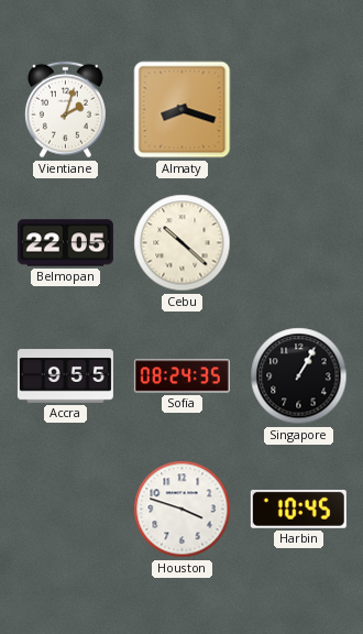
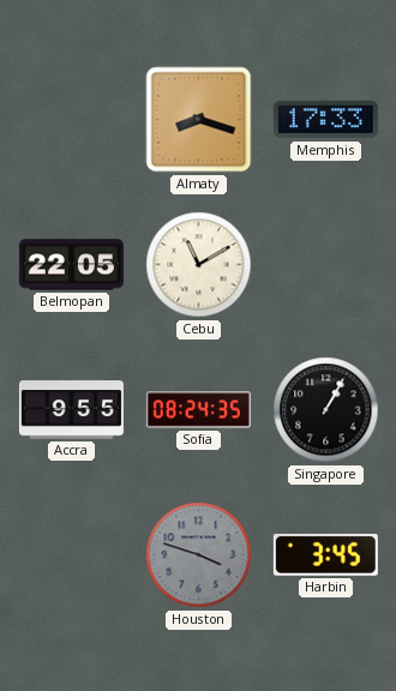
Vientiane: 2:03 -> none
Memphis: none -> 17:33
Cebu: 10:22 -> 11:10
Houston dial: white -> grey
Harbin: 10:45 -> 3:45
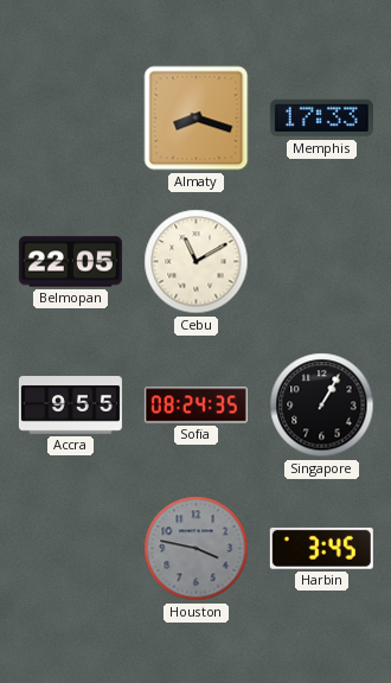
Houston: 3:48 -> 3:47
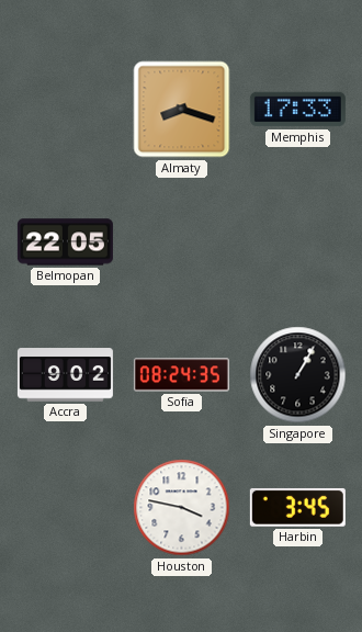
Cebu: 11:10 -> none
Accra: 9:55 -> 9:02
Houston dial: grey -> white
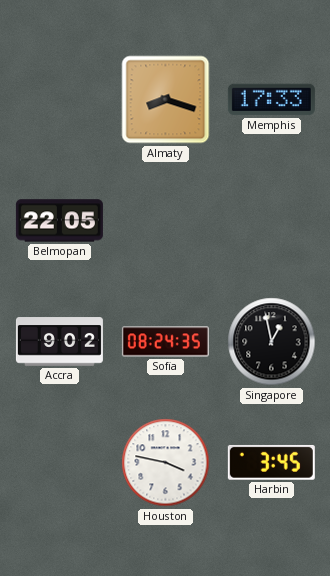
Singapore: 1:05 -> 12:58
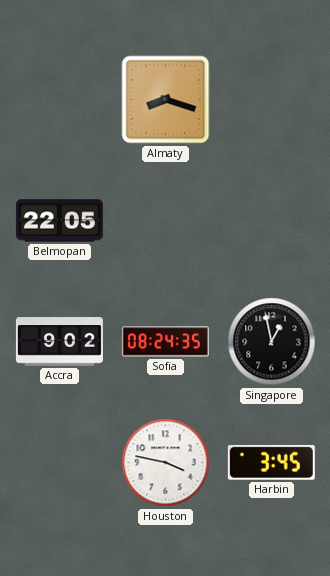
Memphis: 17:33 -> none
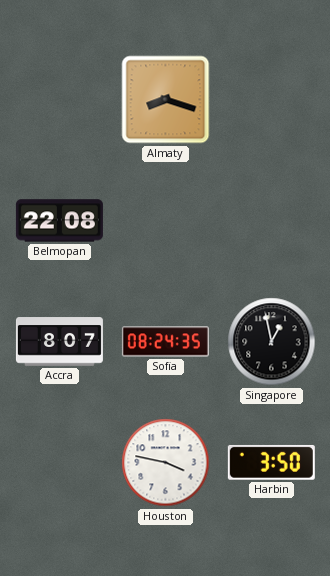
Belmopan: 22:05 -> 22:08
Accra: 9:02 -> 8:07
Harbin: 3:45 -> 3:50
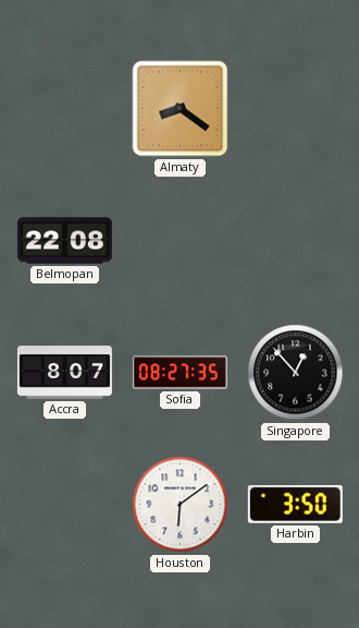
Almaty: 8:18 -> 8:21
Sofia: 08:24 -> 08:27
Singapore: 12:58 -> 12:53
Houston: 3:47 -> 6:09
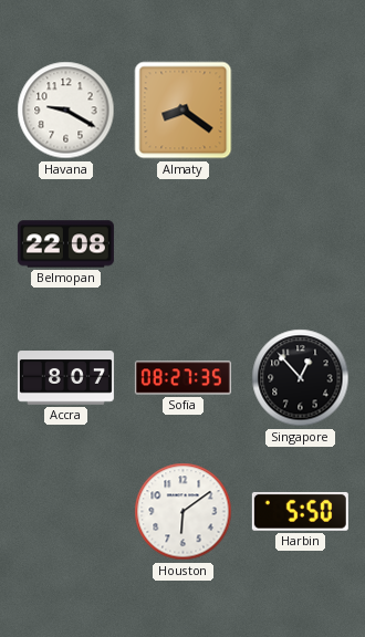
Havana: none -> 9:20
Harbin: 3:50 -> 5:50
